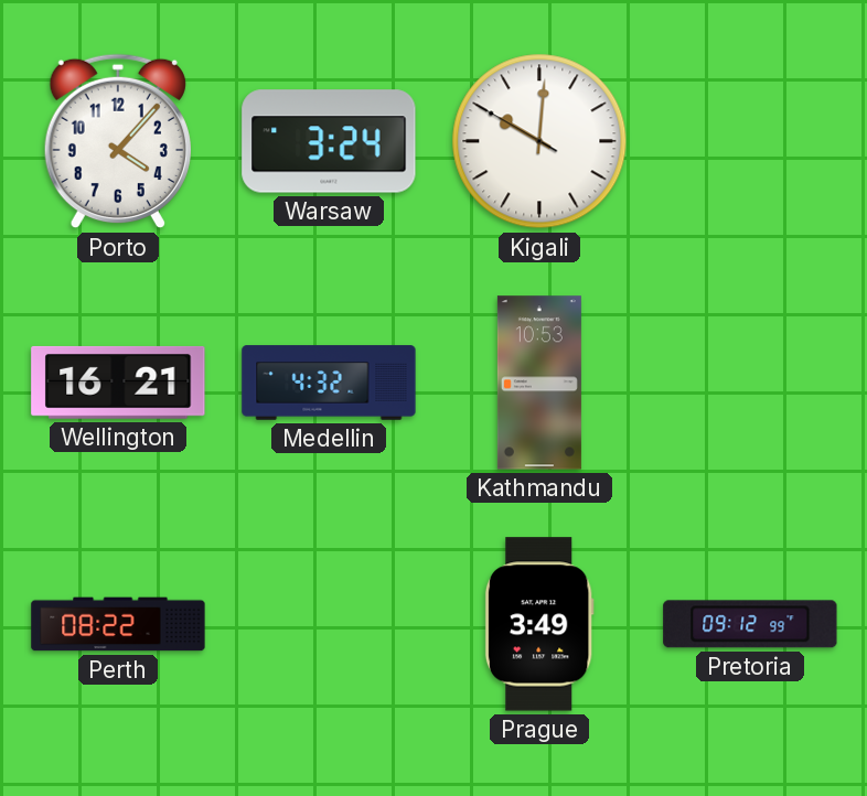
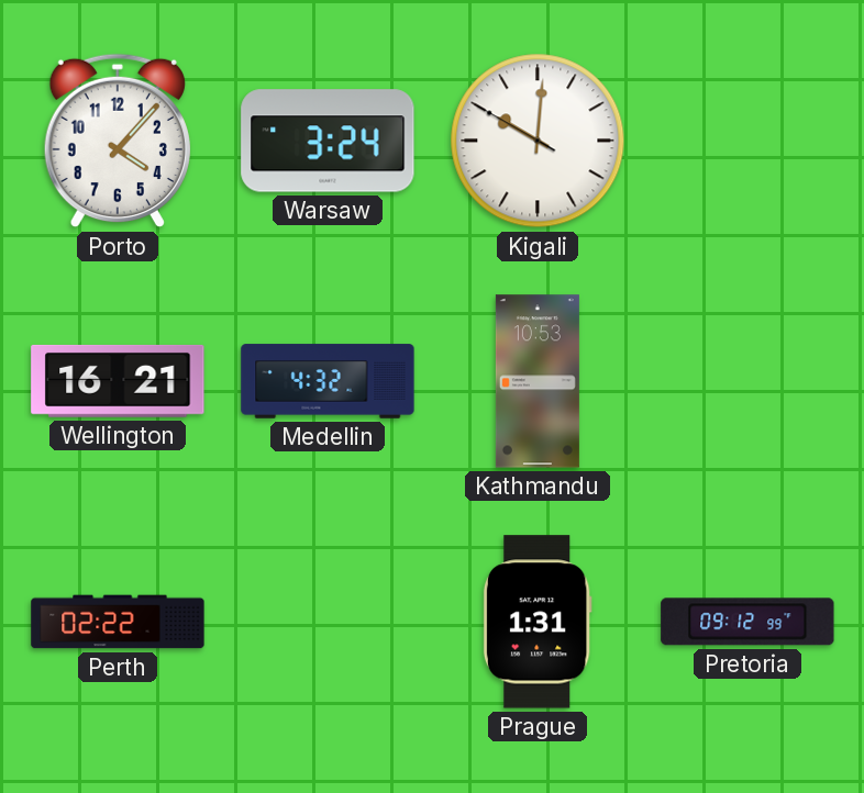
Perth: 08:22 -> 02:22
Prague: 3:49 -> 1:31
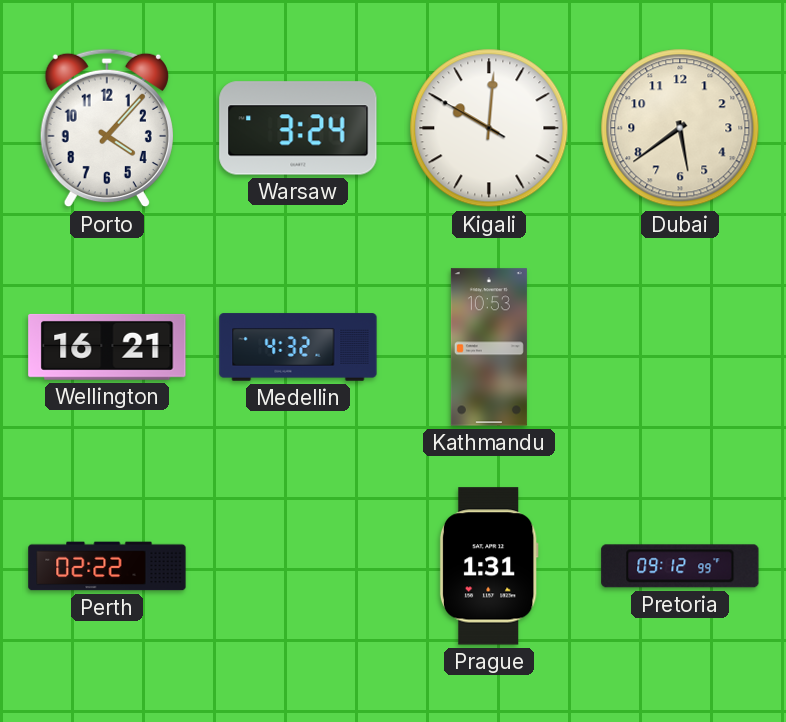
Dubai: none -> 5:39
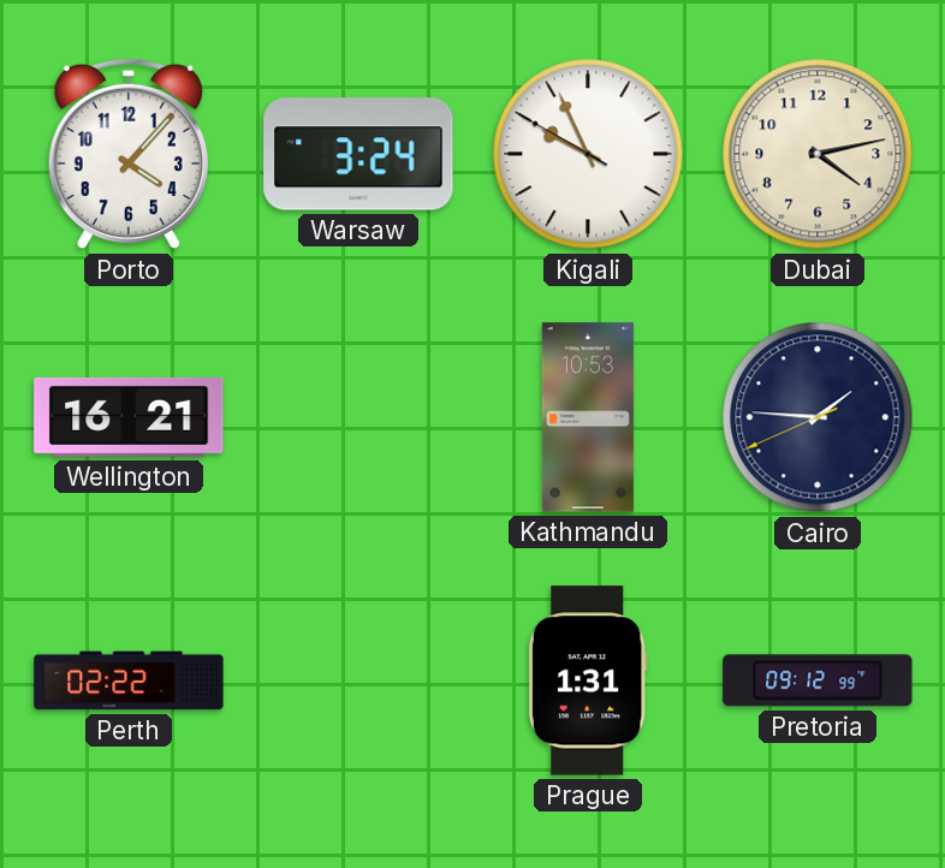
Kigali: 10:00 -> 9:55
Dubai: 5:39 -> 4:13
Medellin: 4:32 -> none
Cairo: none -> 1:45
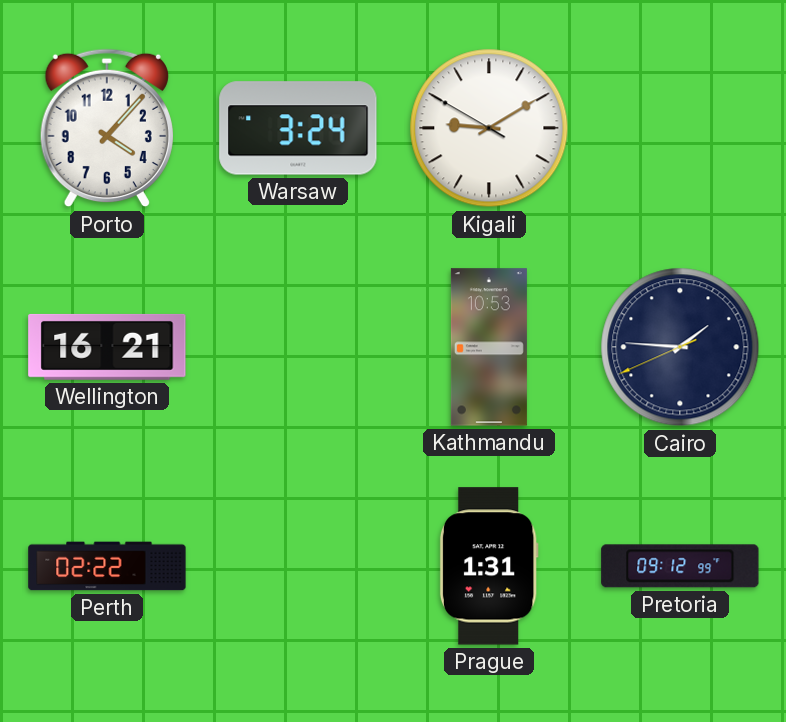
Kigali: 9:55 -> 9:09
Dubai: 4:13 -> none
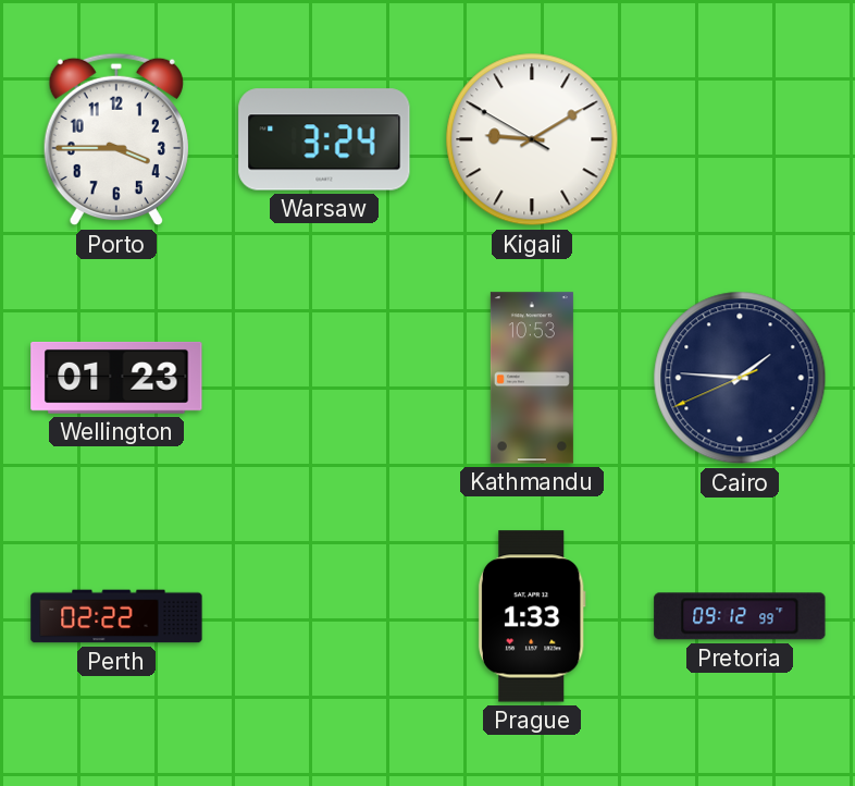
Porto: 4:07 -> 3:45
Wellington: 16:21 -> 01:23
Prague: 1:31 -> 1:33
